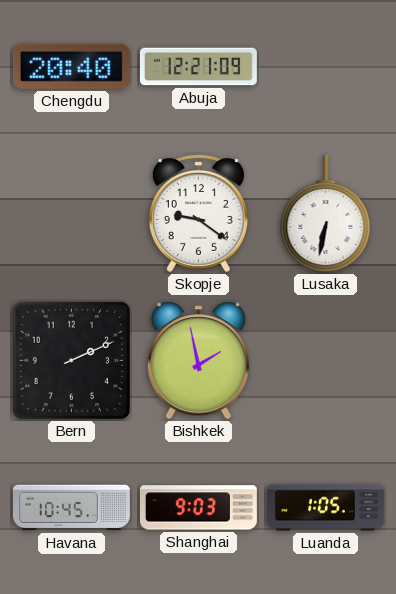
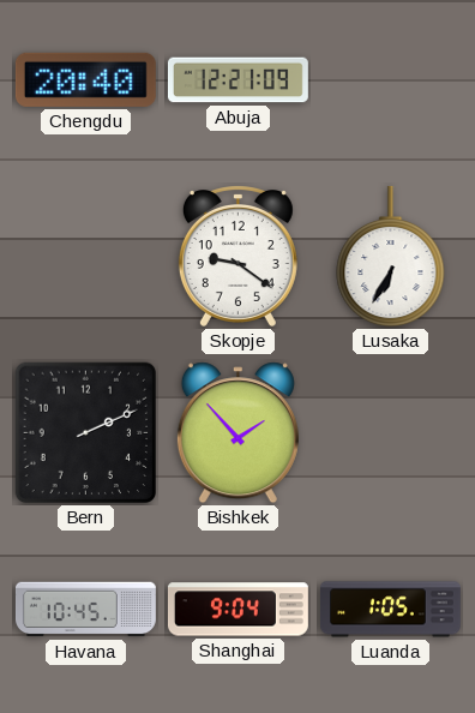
Lusaka: 6:32 -> 6:35
Bishkek: 1:58 -> 1:53
Shanghai: 9:03 -> 9:04
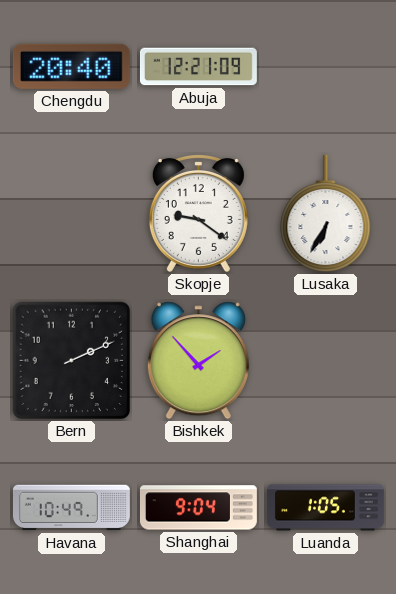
Havana: 10:45 -> 10:49
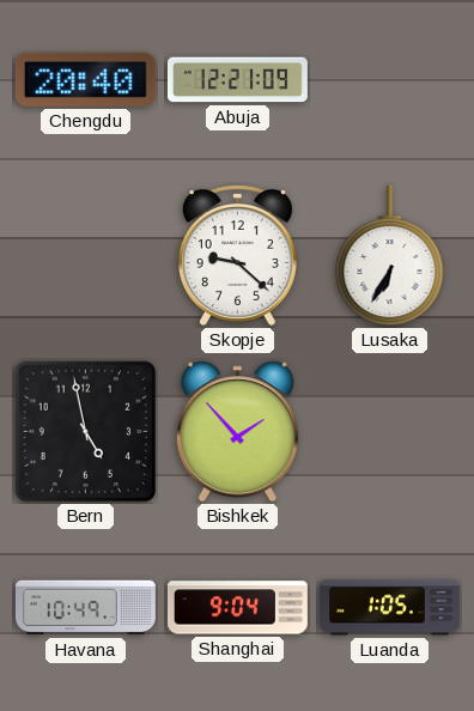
Skopje: 9:21 -> 9:22
Bern: 2:11 -> 4:58
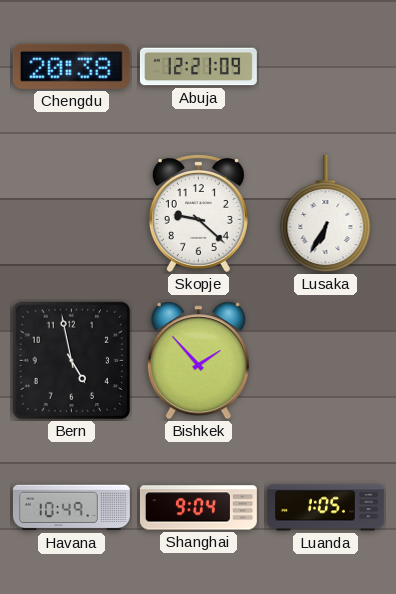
Chengdu: 20:40 -> 20:38
